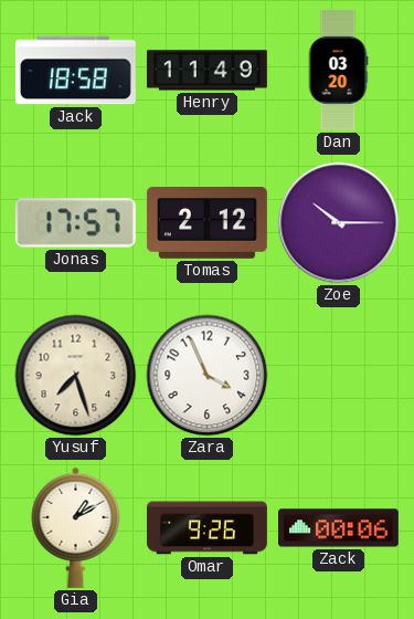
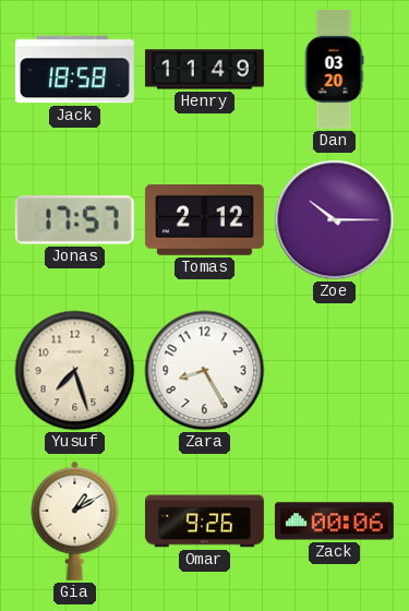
Zara: 3:56 -> 8:25
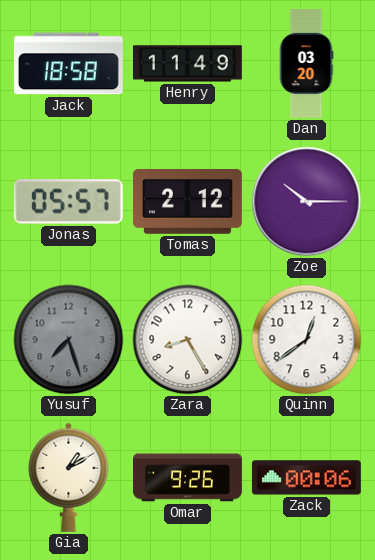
Jonas: 17:57 -> 05:57
Yusuf dial: cream -> grey
Quinn: none -> 12:39
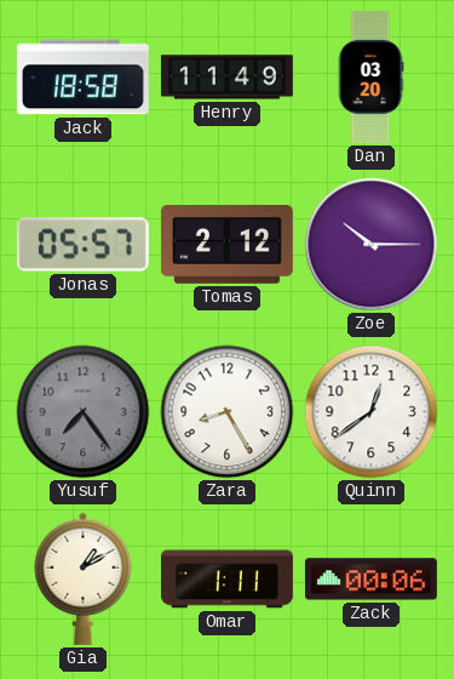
Yusuf: 7:27 -> 7:24
Omar: 9:26 -> 1:11
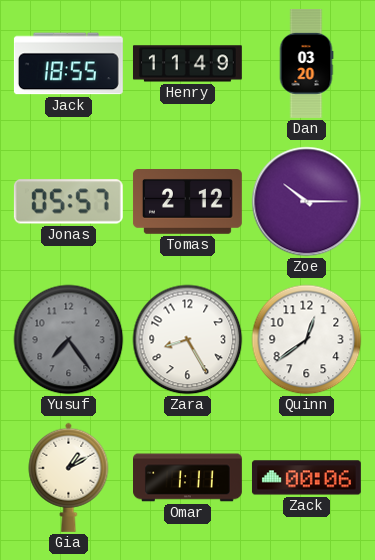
Jack: 18:58 -> 18:55
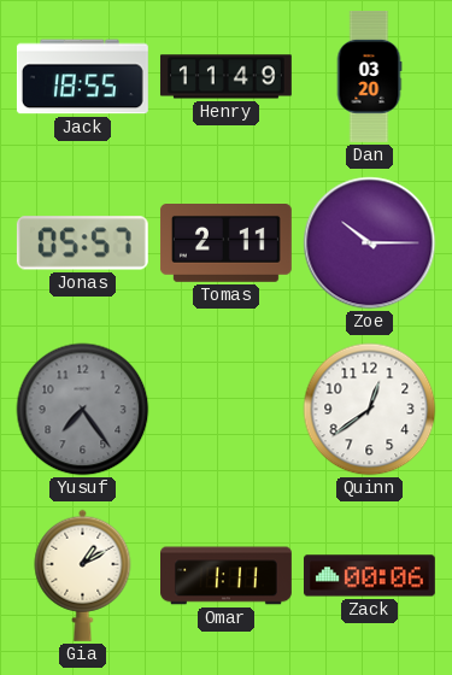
Tomas: 2:12 -> 2:11
Zara: 8:25 -> none
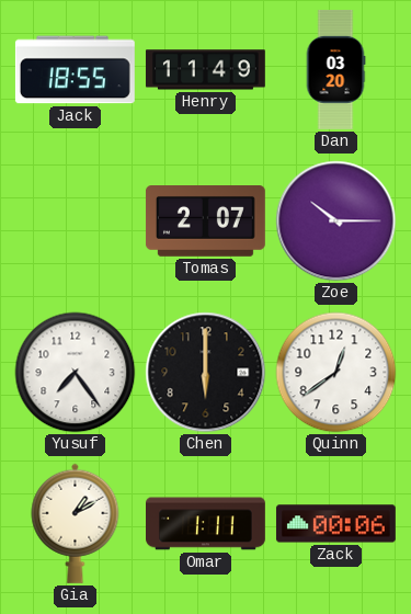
Jonas: 05:57 -> none
Tomas: 2:11 -> 2:07
Yusuf dial: grey -> white
Chen: none -> 6:00
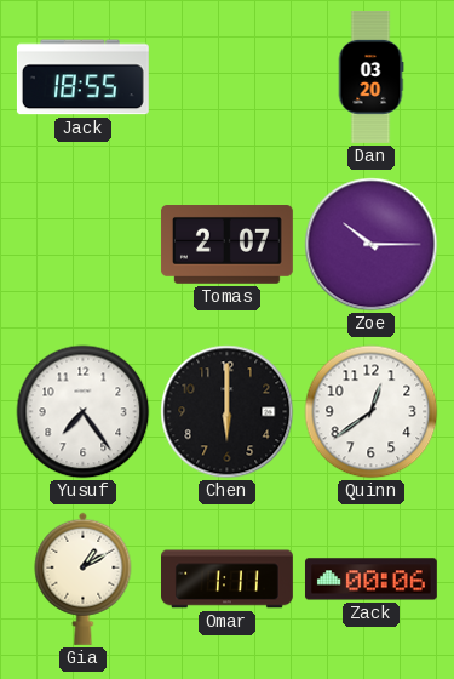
Henry: 11:49 -> none
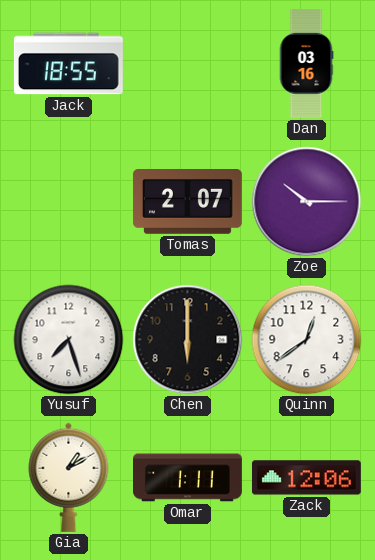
Dan: 03:20 -> 03:16
Yusuf: 7:24 -> 7:27
Zack: 00:06 -> 12:06
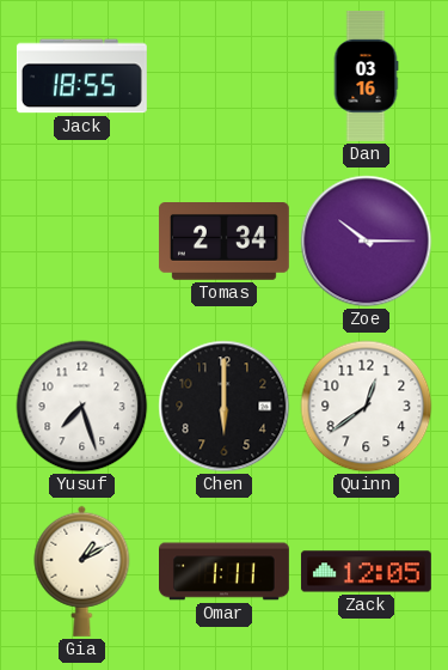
Tomas: 2:07 -> 2:34
Zack: 12:06 -> 12:05
